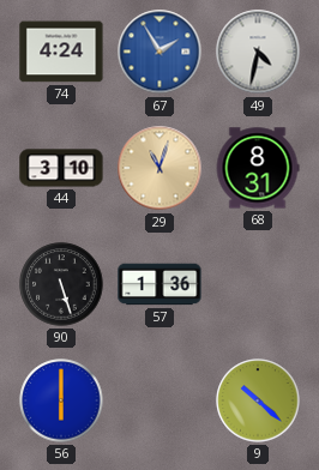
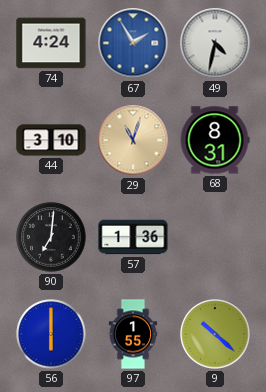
90: 5:27 -> 7:01
97: none -> 1:55
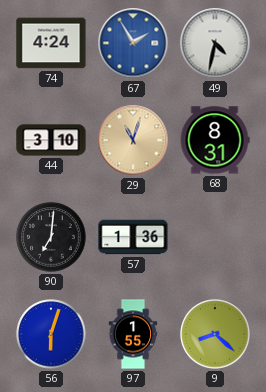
56: 6:00 -> 6:03
9: 10:22 -> 8:22
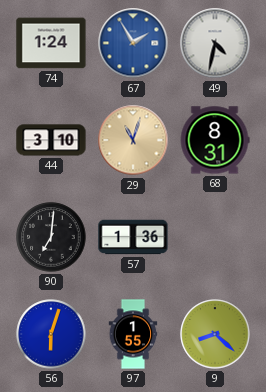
74: 4:24 -> 1:24
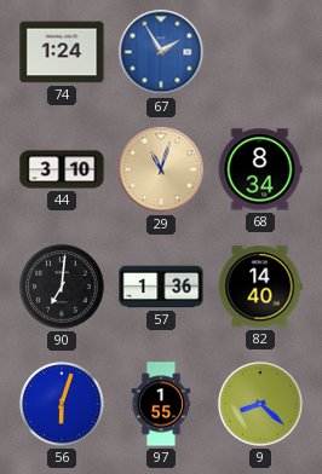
49: 4:32 -> none
68: 8:31 -> 8:34
82: none -> 14:40
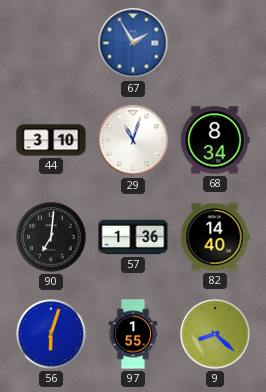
74: 1:24 -> none
29 dial: champagne -> white
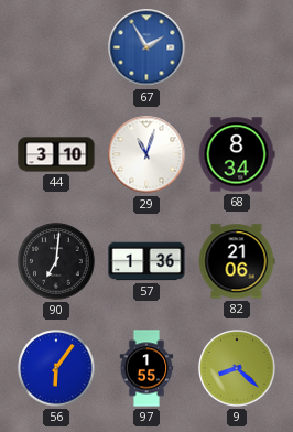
82: 14:40 -> 21:06
56: 6:03 -> 6:06
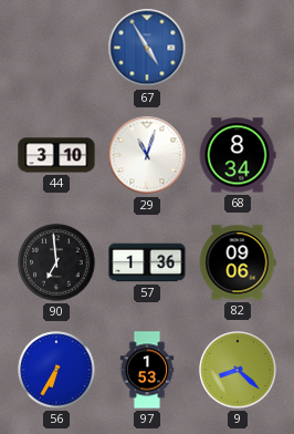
67: 1:55 -> 4:55
90: 7:01 -> 6:59
82: 21:06 -> 09:06
56: 6:06 -> 6:35
97: 1:55 -> 1:53
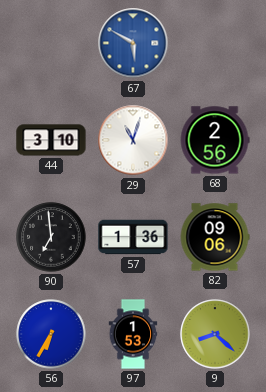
67: 4:55 -> 5:50
68: 8:34 -> 2:56
